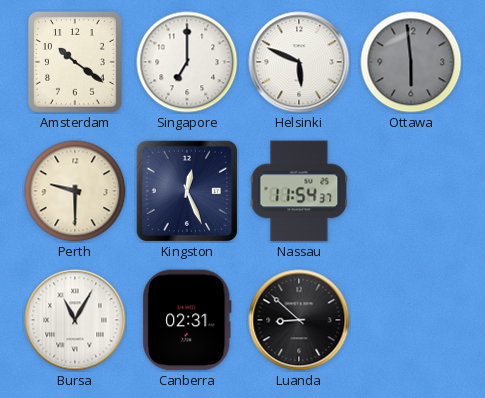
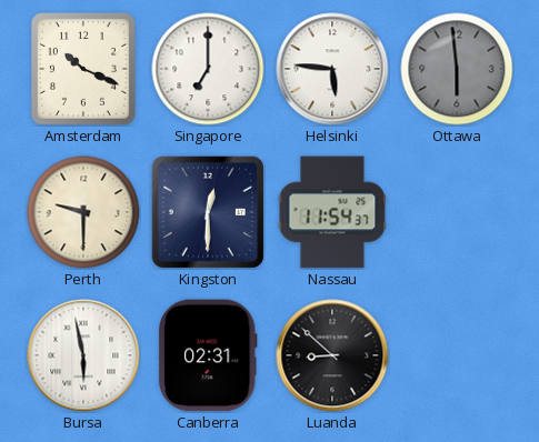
Amsterdam: 10:21 -> 10:19
Helsinki: 5:49 -> 5:46
Kingston: 12:26 -> 12:30
Bursa: 11:05 -> 5:58
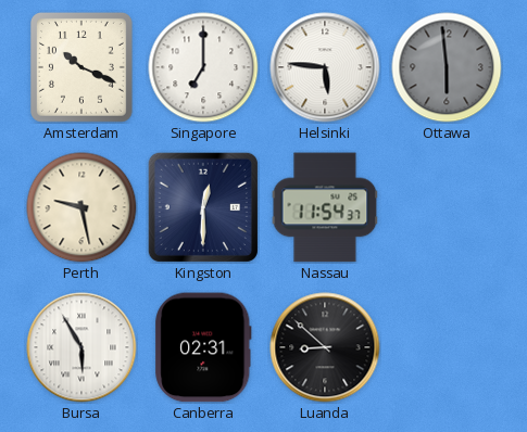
Perth: 9:30 -> 9:28
Bursa: 5:58 -> 5:55
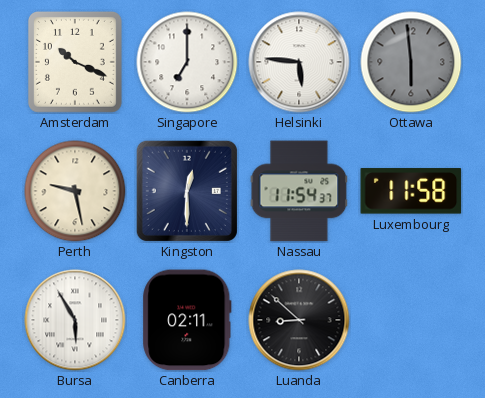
Luxembourg: none -> 11:58
Canberra: 02:31 -> 02:11
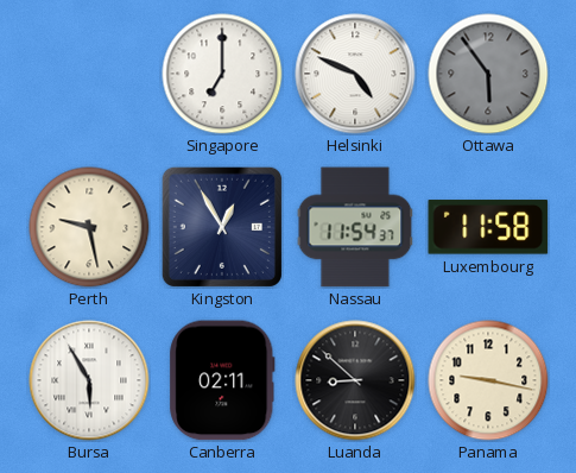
Amsterdam: 10:19 -> none
Helsinki: 5:46 -> 4:49
Ottawa: 5:59 -> 5:54
Kingston: 12:30 -> 12:55
Panama: none -> 9:17
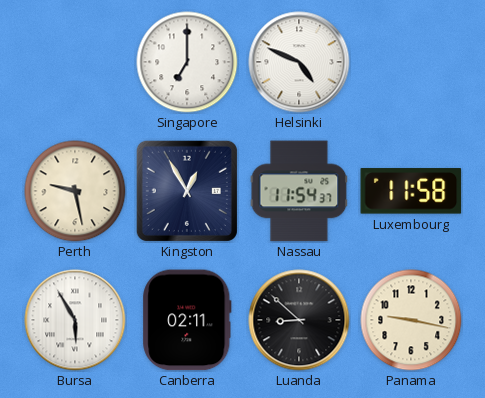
Ottawa: 5:54 -> none
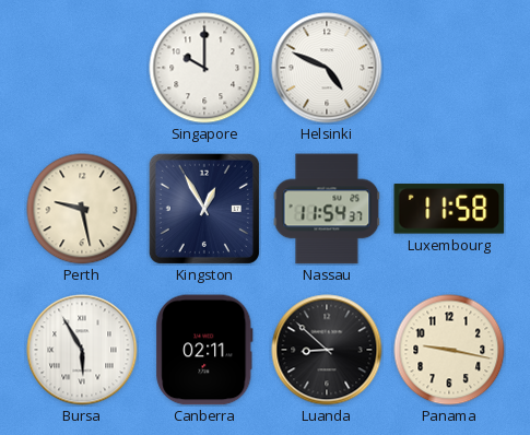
Singapore: 7:00 -> 10:00
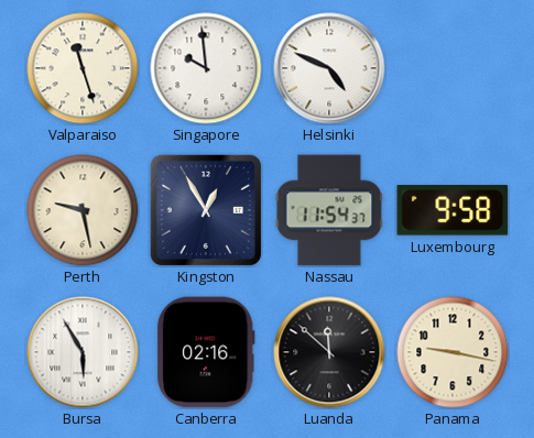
Valparaiso: none -> 11:27
Singapore: 10:00 -> 9:59
Luxembourg: 11:58 -> 9:58
Canberra: 02:11 -> 02:16
Luanda: 8:52 -> 11:52
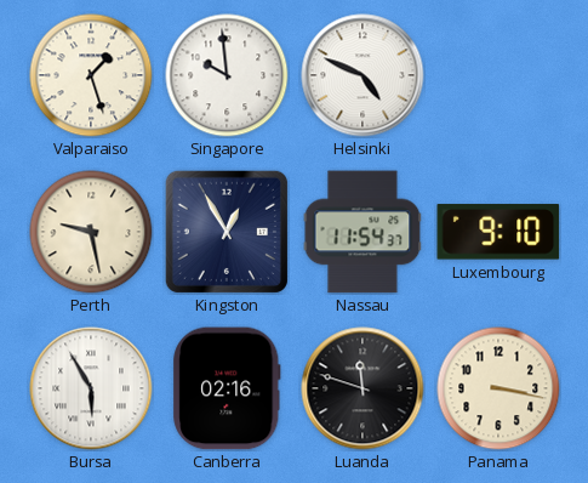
Valparaiso: 11:27 -> 1:27
Luxembourg: 9:58 -> 9:10
Luanda: 11:52 -> 11:48
Panama: 9:17 -> 3:17
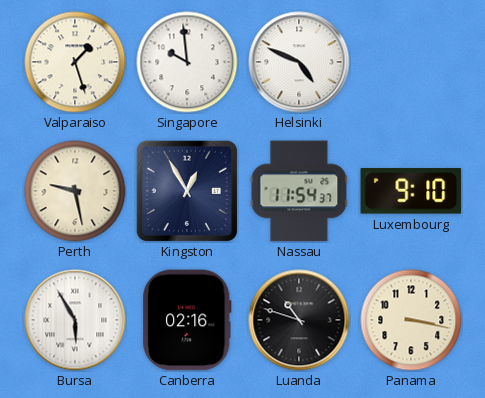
Luanda: 11:48 -> 10:48
